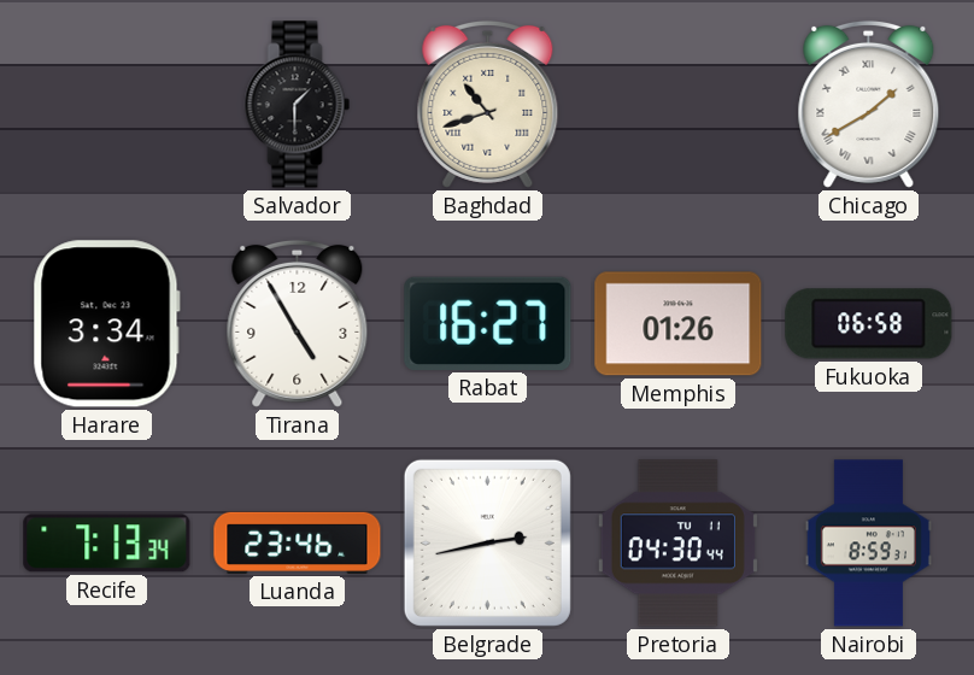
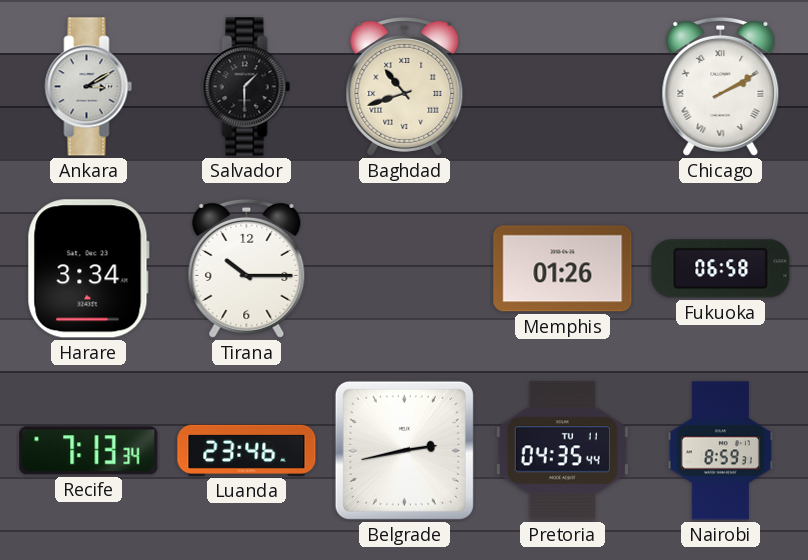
Ankara: none -> 3:10
Chicago: 1:40 -> 2:10
Tirana: 4:55 -> 10:15
Rabat: 16:27 -> none
Pretoria: 04:30 -> 04:35
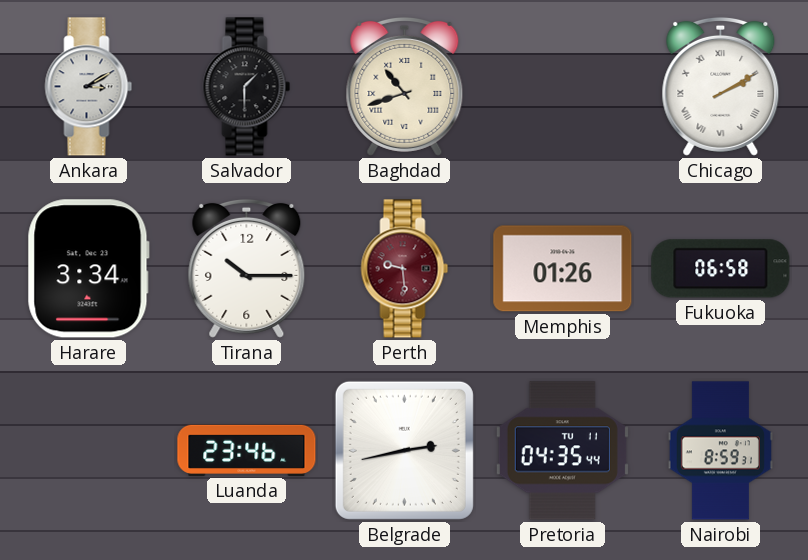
Perth: none -> 9:29
Recife: 7:13 -> none
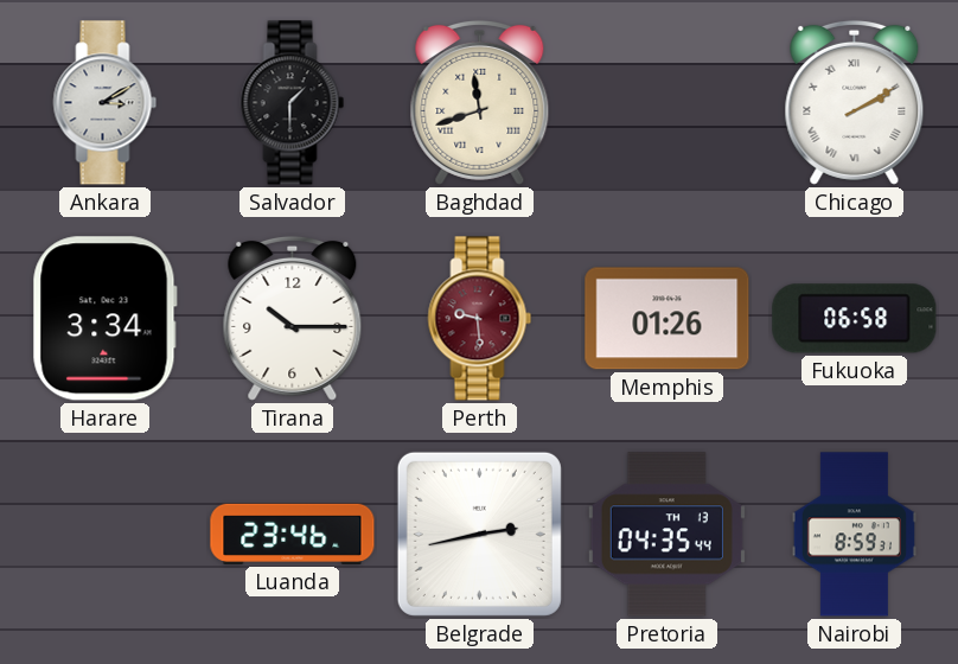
Baghdad: 10:42 -> 11:42
Pretoria date: TU 11 -> TH 13
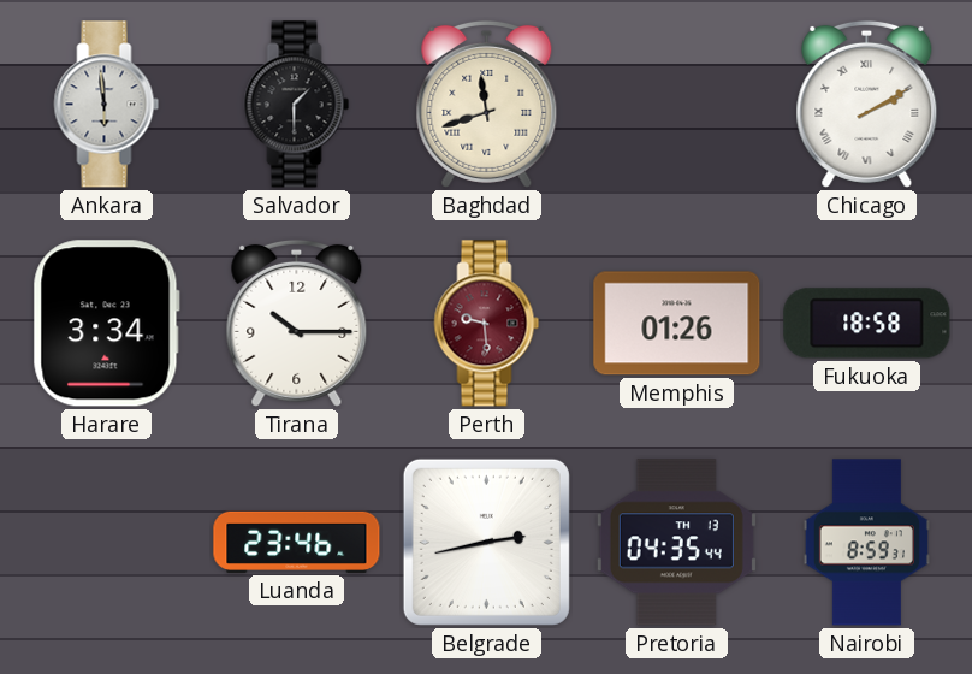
Ankara: 3:10 -> 5:59
Fukuoka: 06:58 -> 18:58
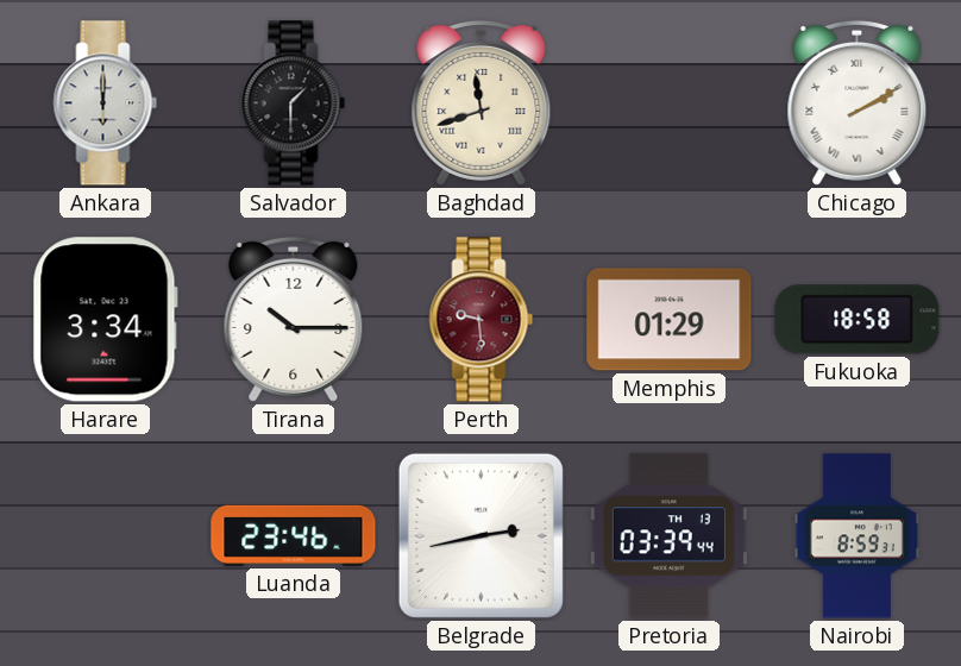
Ankara: 5:59 -> 6:00
Memphis: 01:26 -> 01:29
Pretoria: 04:35 -> 03:39
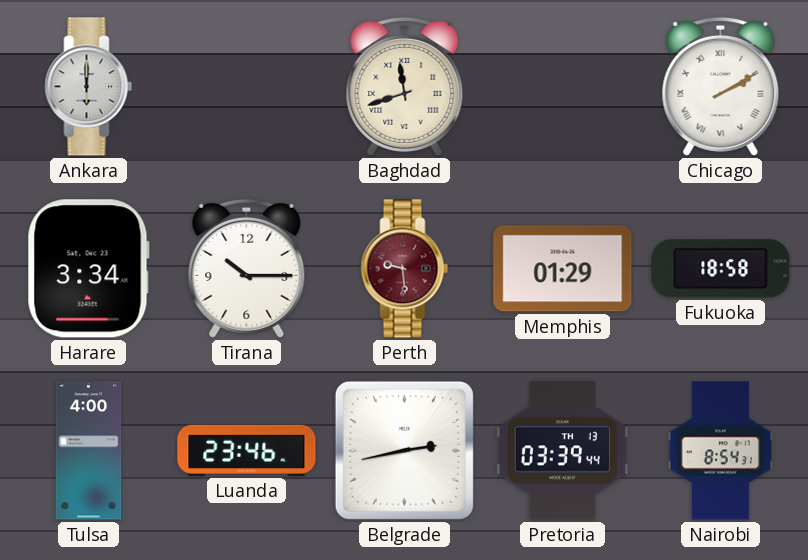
Salvador: 1:30 -> none
Tulsa: none -> 4:00
Nairobi: 8:59 -> 8:54
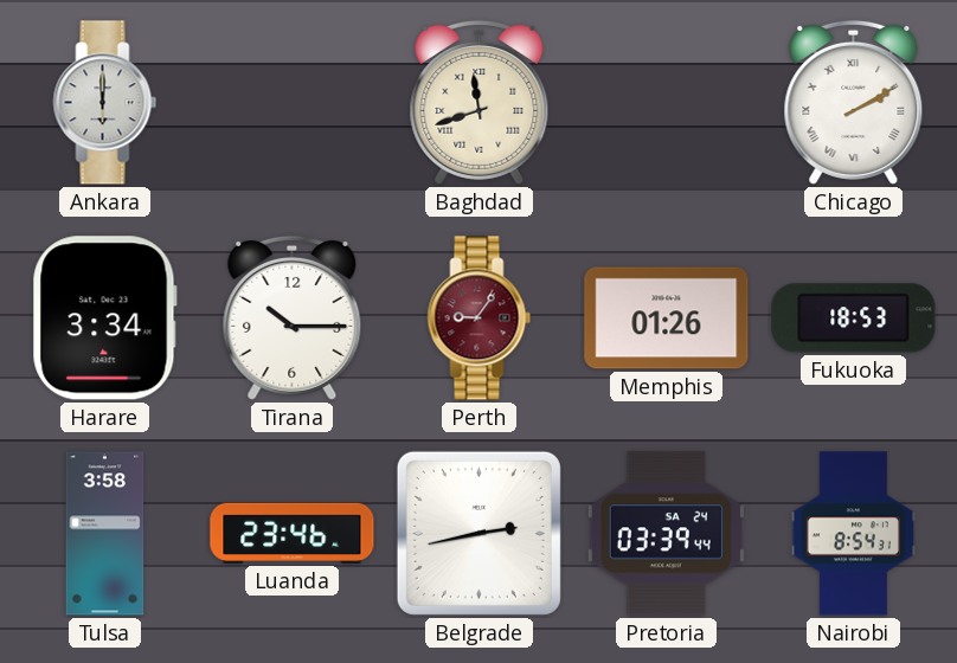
Perth: 9:29 -> 9:06
Memphis: 01:29 -> 01:26
Fukuoka: 18:58 -> 18:53
Tulsa: 4:00 -> 3:58
Pretoria date: TH 13 -> SA 24
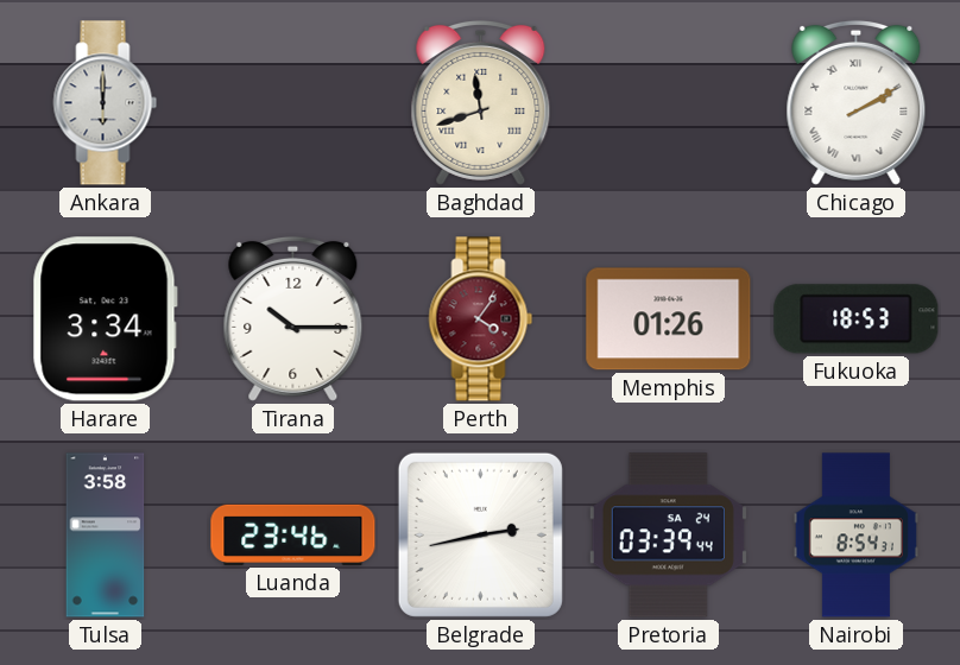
Perth: 9:06 -> 4:06
